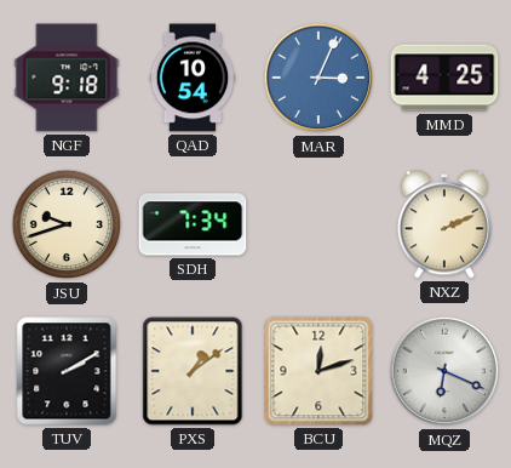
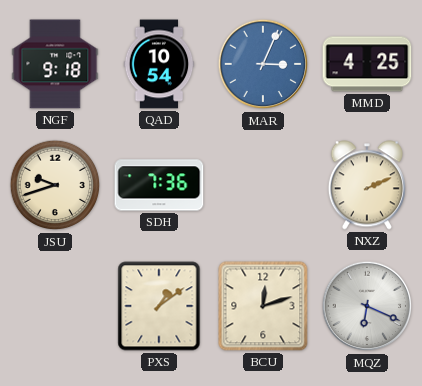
SDH: 7:34 -> 7:36
TUV: 2:10 -> none
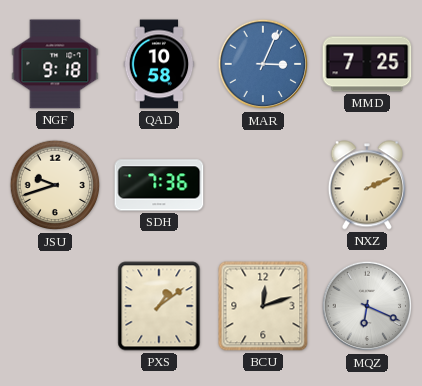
QAD: 10:54 -> 10:58
MMD: 4:25 -> 7:25
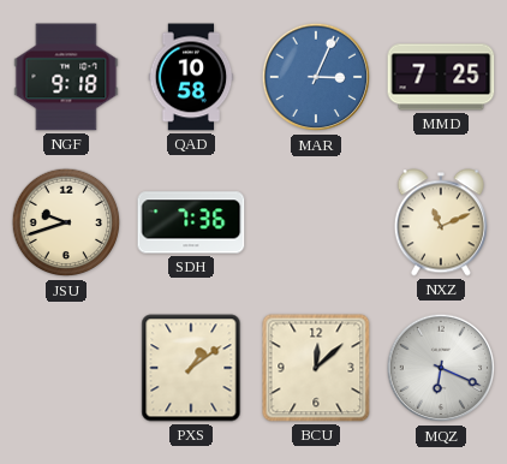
NXZ: 2:11 -> 11:11
BCU: 12:12 -> 12:08
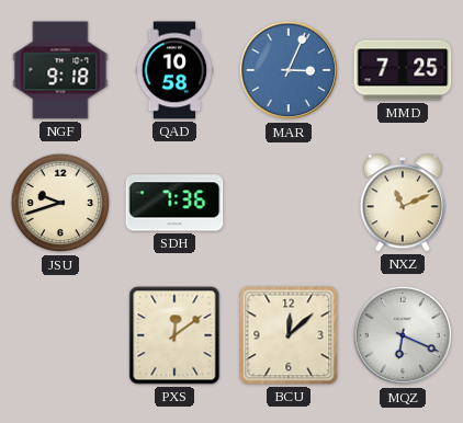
PXS: 1:09 -> 12:09
